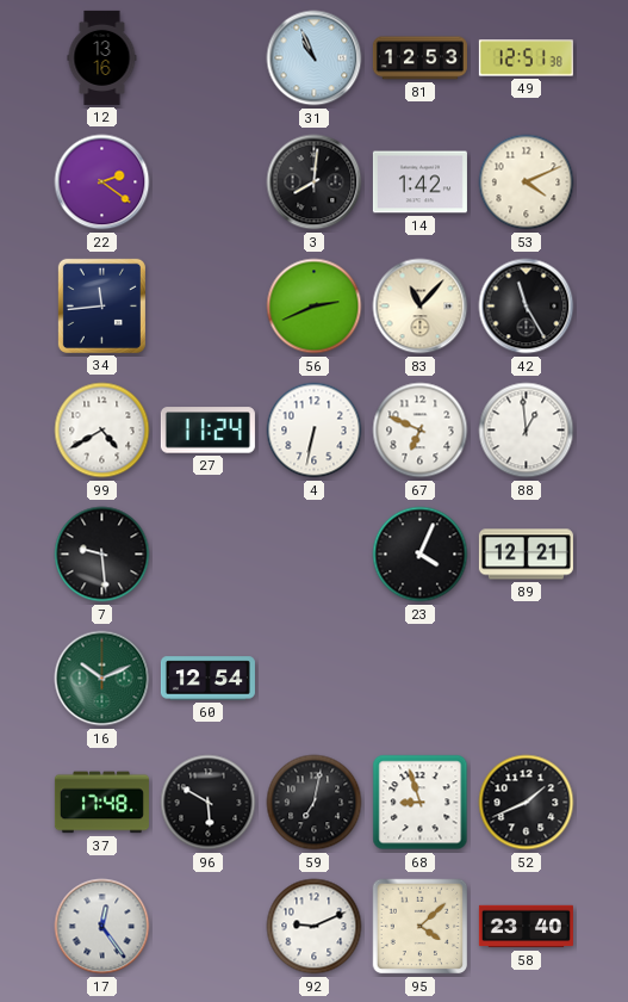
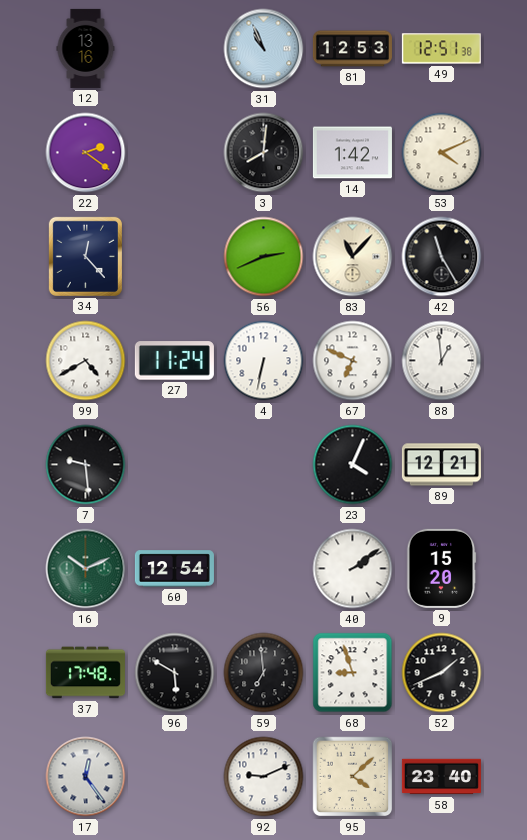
34: 11:44 -> 12:23
40: none -> 2:09
9: none -> 15:20
59: 7:02 -> 6:59
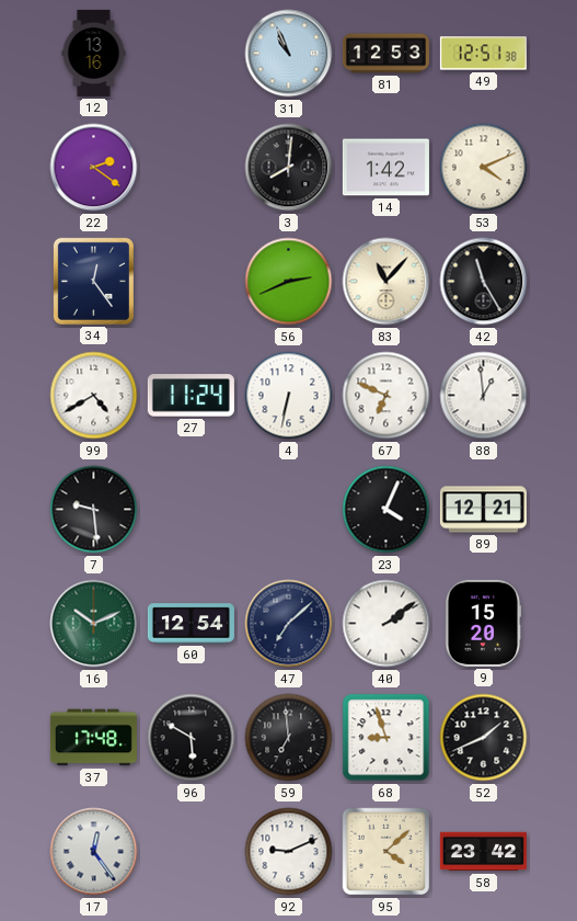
34: 12:23 -> 12:24
47: none -> 7:08
58: 23:40 -> 23:42
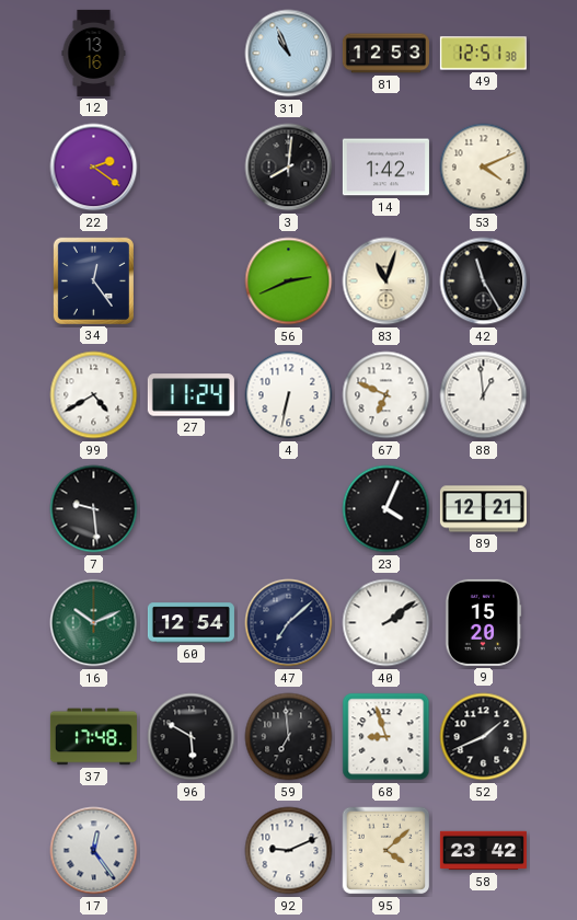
83: 11:07 -> 11:03
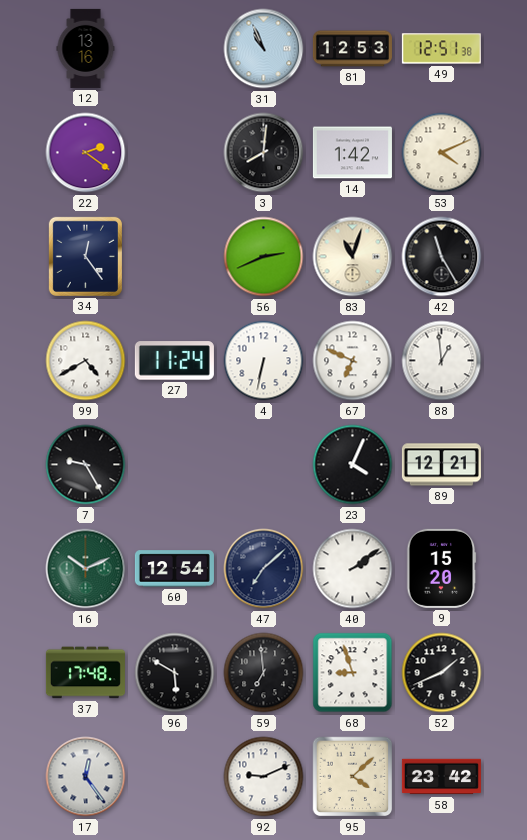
7: 9:29 -> 9:25
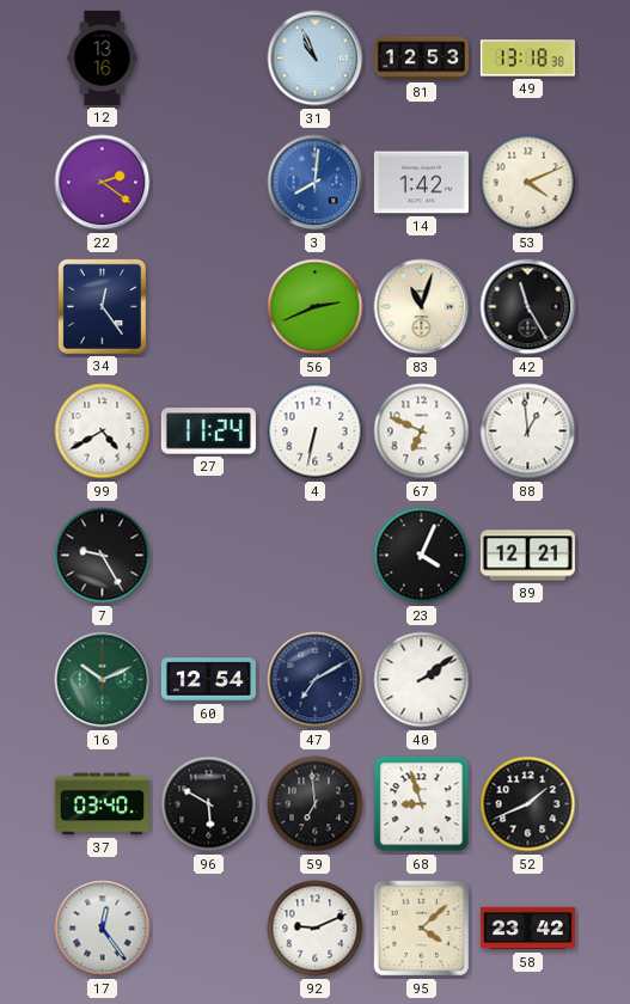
49: 12:51 -> 13:18
3 dial: black -> blue
47: 7:08 -> 7:10
9: 15:20 -> none
37: 17:48 -> 03:40
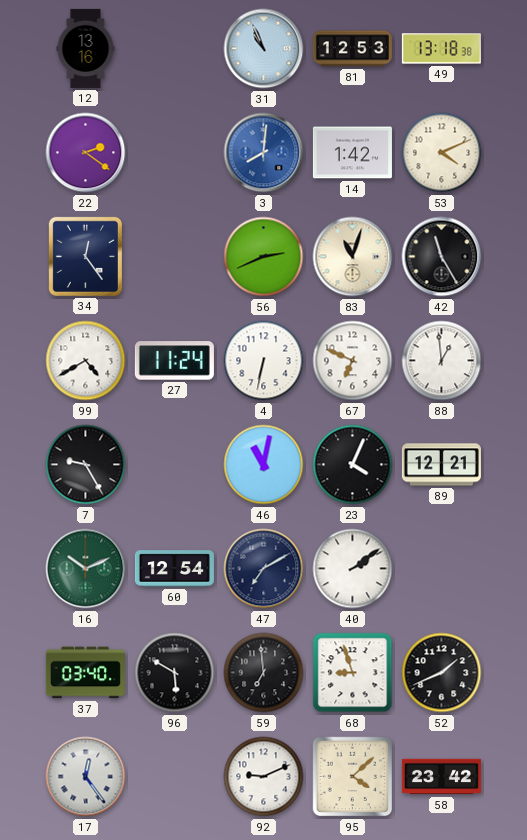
46: none -> 11:02
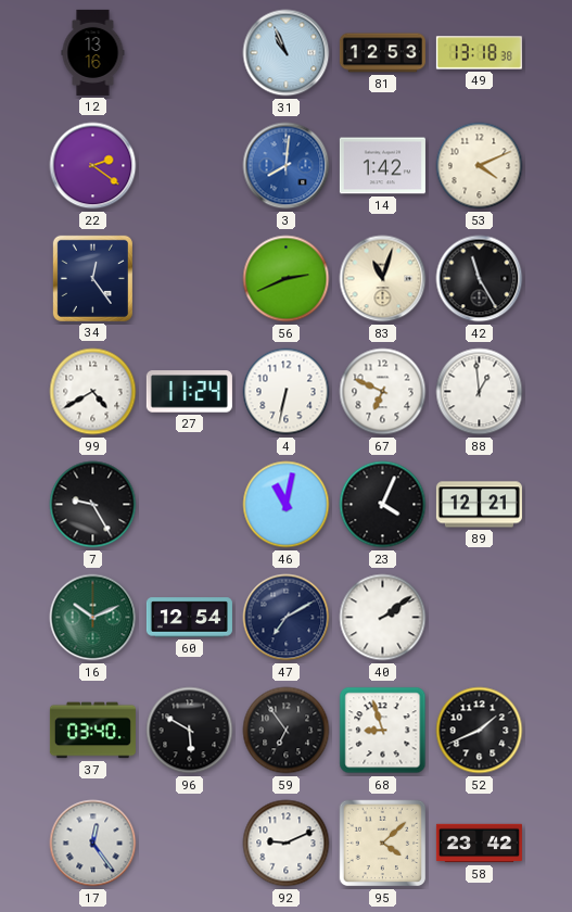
59: 6:59 -> 6:54
